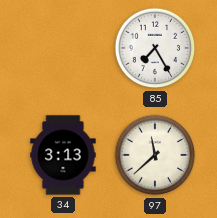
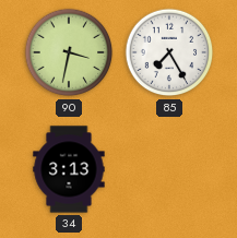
90: none -> 3:32
97: 11:38 -> none
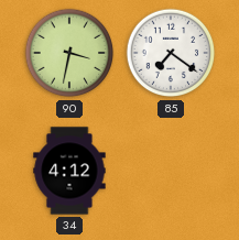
85: 7:25 -> 7:21
34: 3:13 -> 4:12
